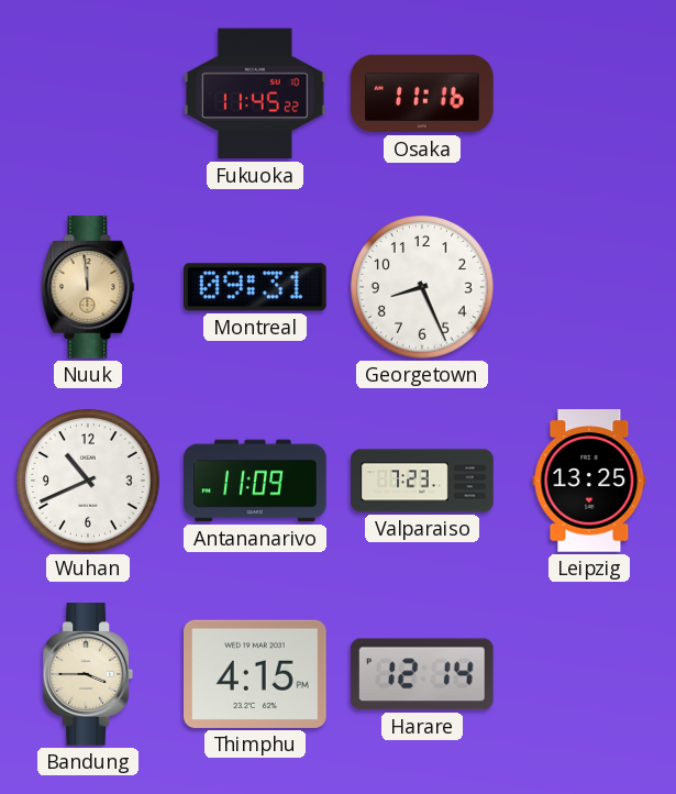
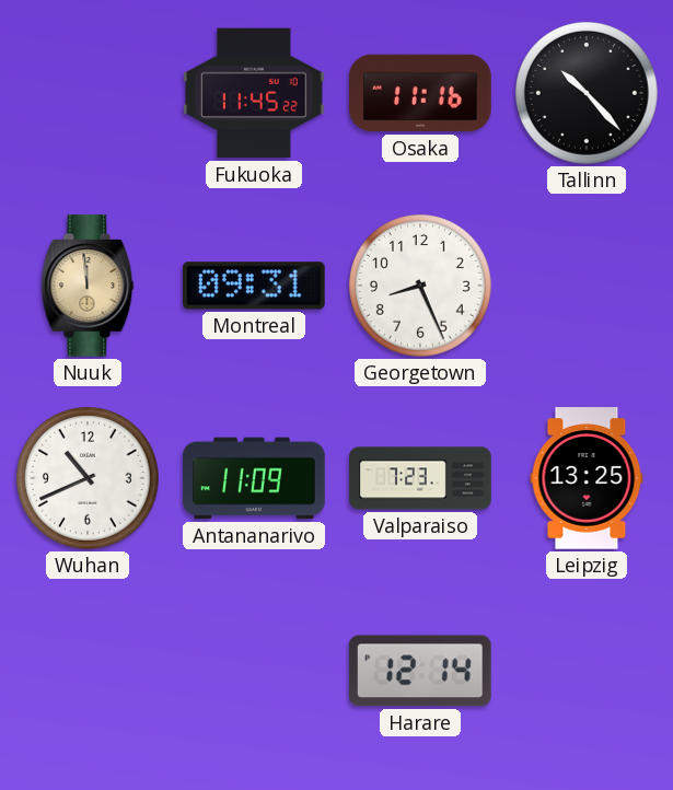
Tallinn: none -> 10:23
Bandung: 3:45 -> none
Thimphu: 4:15 -> none
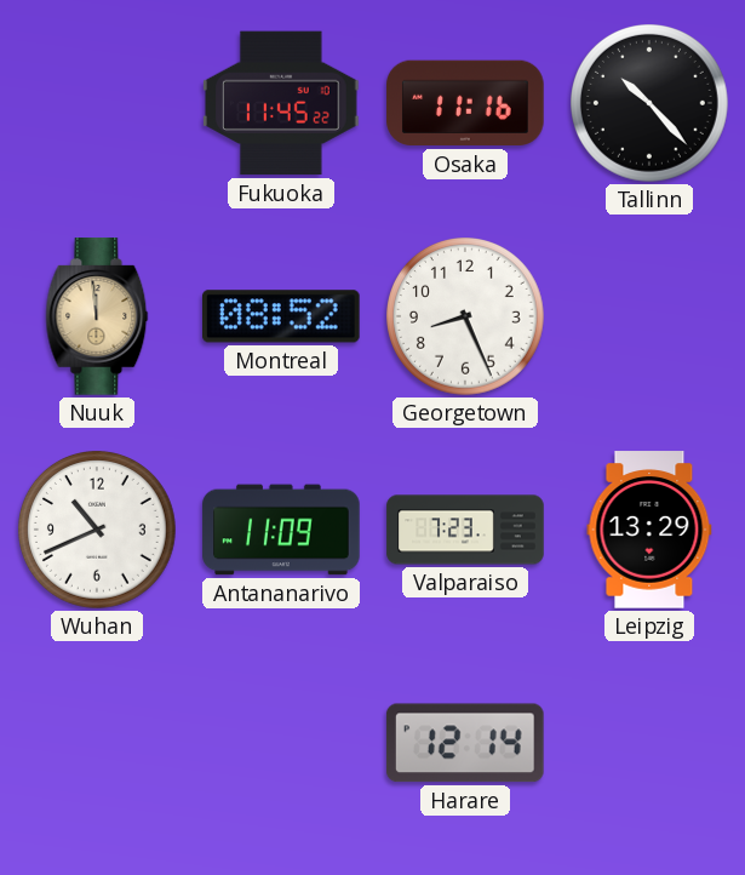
Montreal: 09:31 -> 08:52
Leipzig: 13:25 -> 13:29
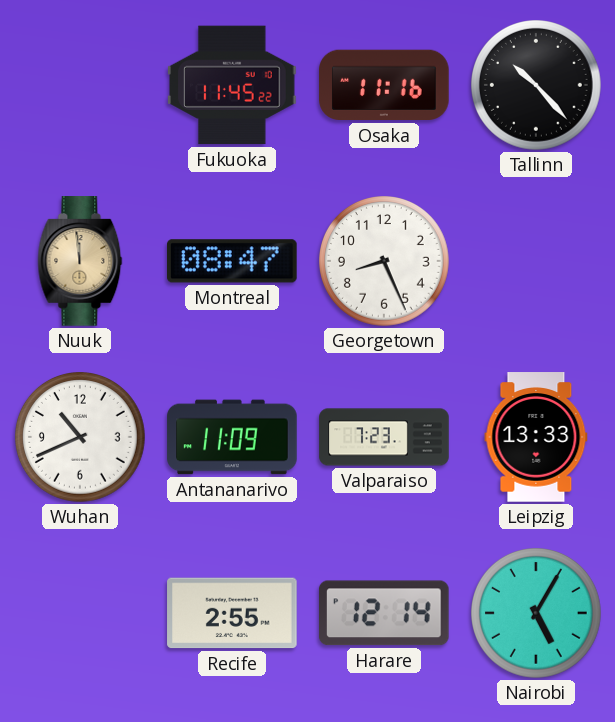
Montreal: 08:52 -> 08:47
Leipzig: 13:29 -> 13:33
Recife: none -> 2:55
Nairobi: none -> 5:05
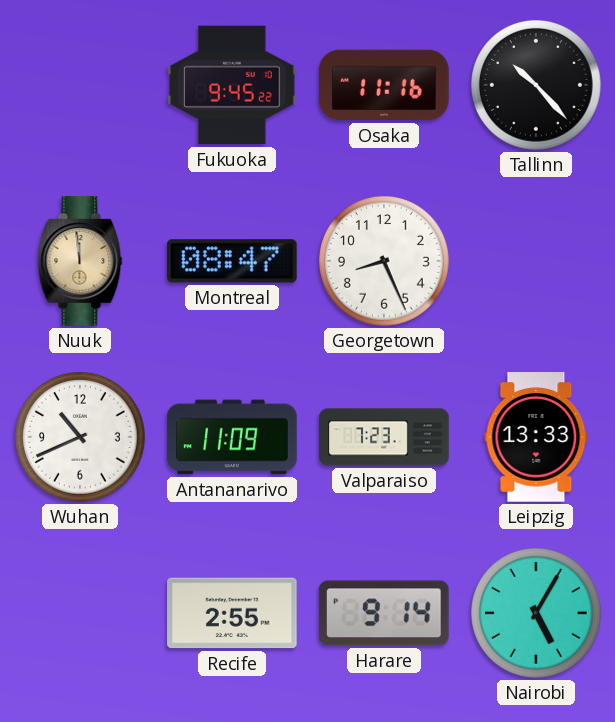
Fukuoka: 11:45 -> 9:45
Harare: 12:14 -> 9:14
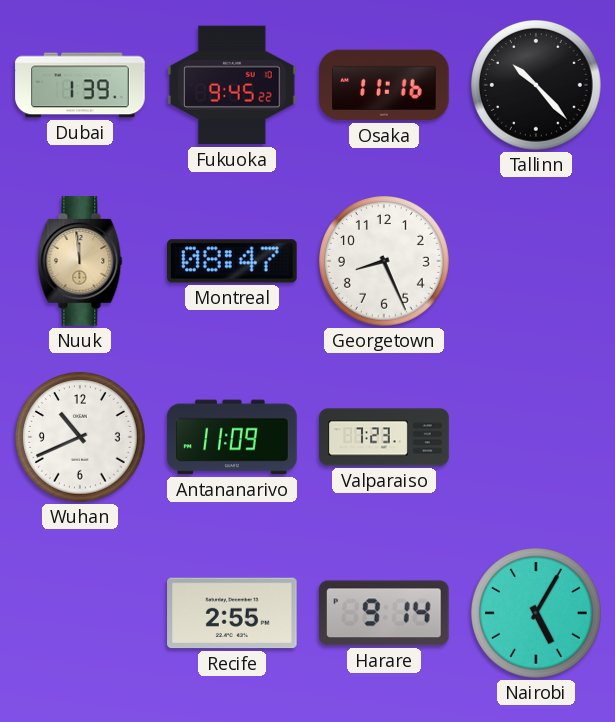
Dubai: none -> 1:39
Leipzig: 13:33 -> none
